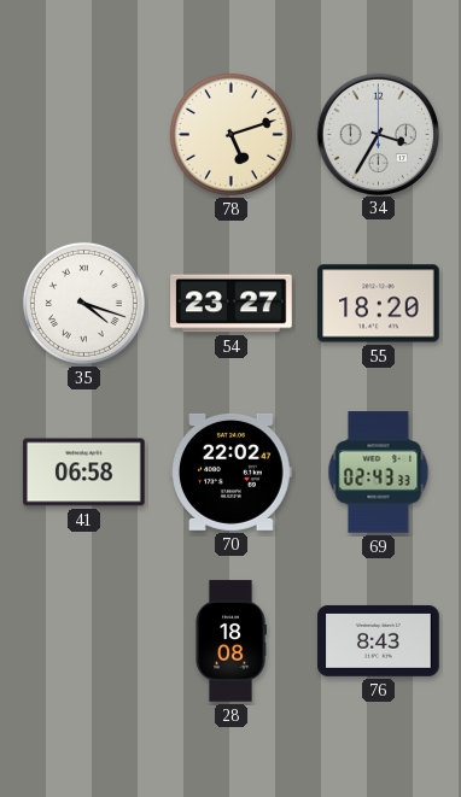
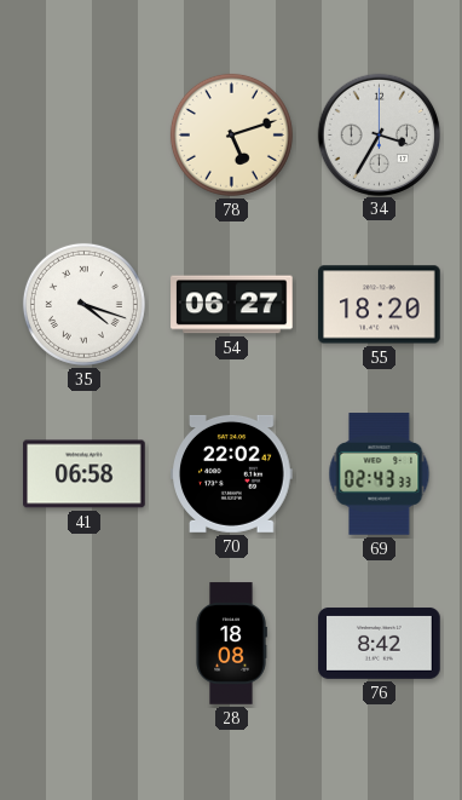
54: 23:27 -> 06:27
76: 8:43 -> 8:42
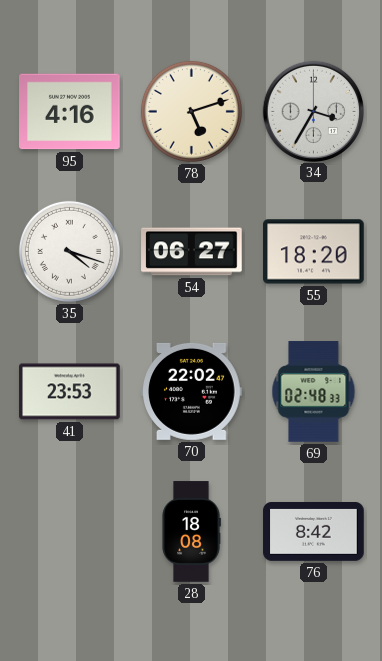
95: none -> 4:16
41: 06:58 -> 23:53
69: 02:43 -> 02:48
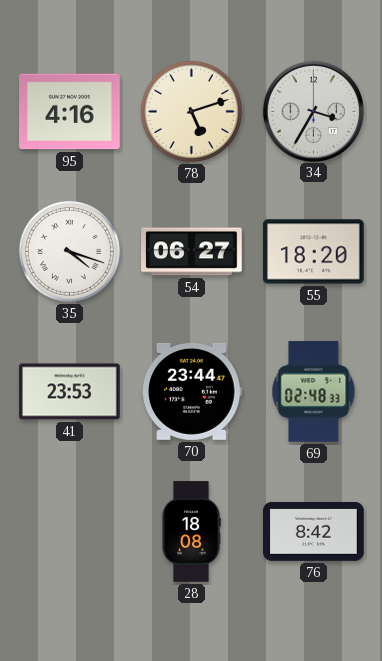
70: 22:02 -> 23:44
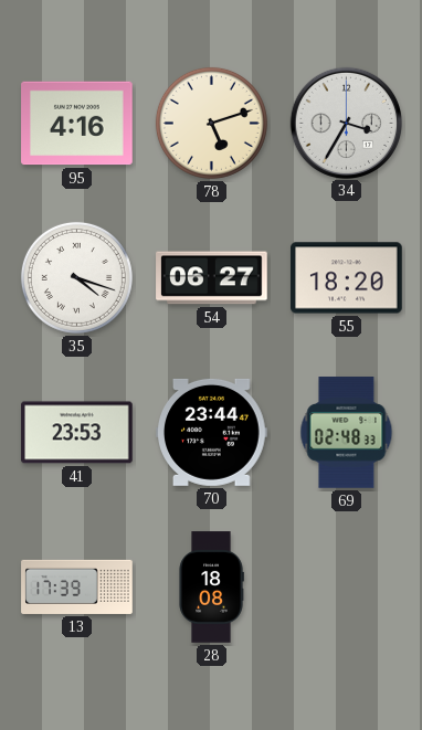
13: none -> 17:39
76: 8:42 -> none
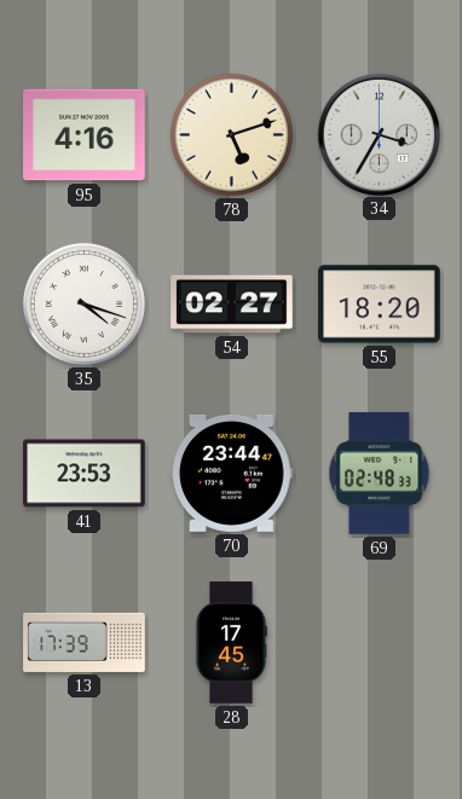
54: 06:27 -> 02:27
28: 18:08 -> 17:45
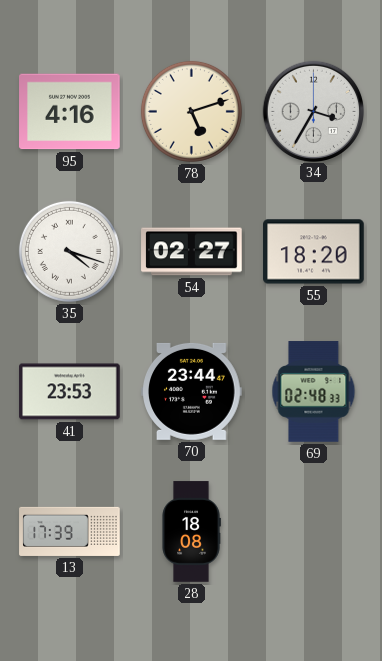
28: 17:45 -> 18:08
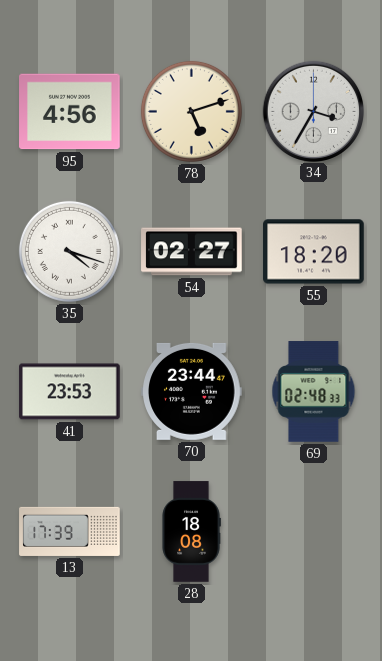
95: 4:16 -> 4:56
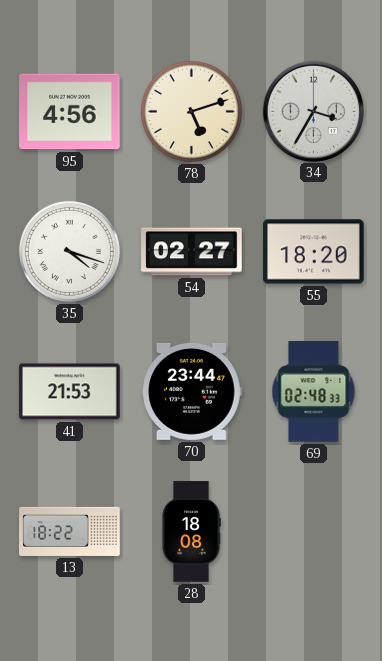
41: 23:53 -> 21:53
13: 17:39 -> 18:22
